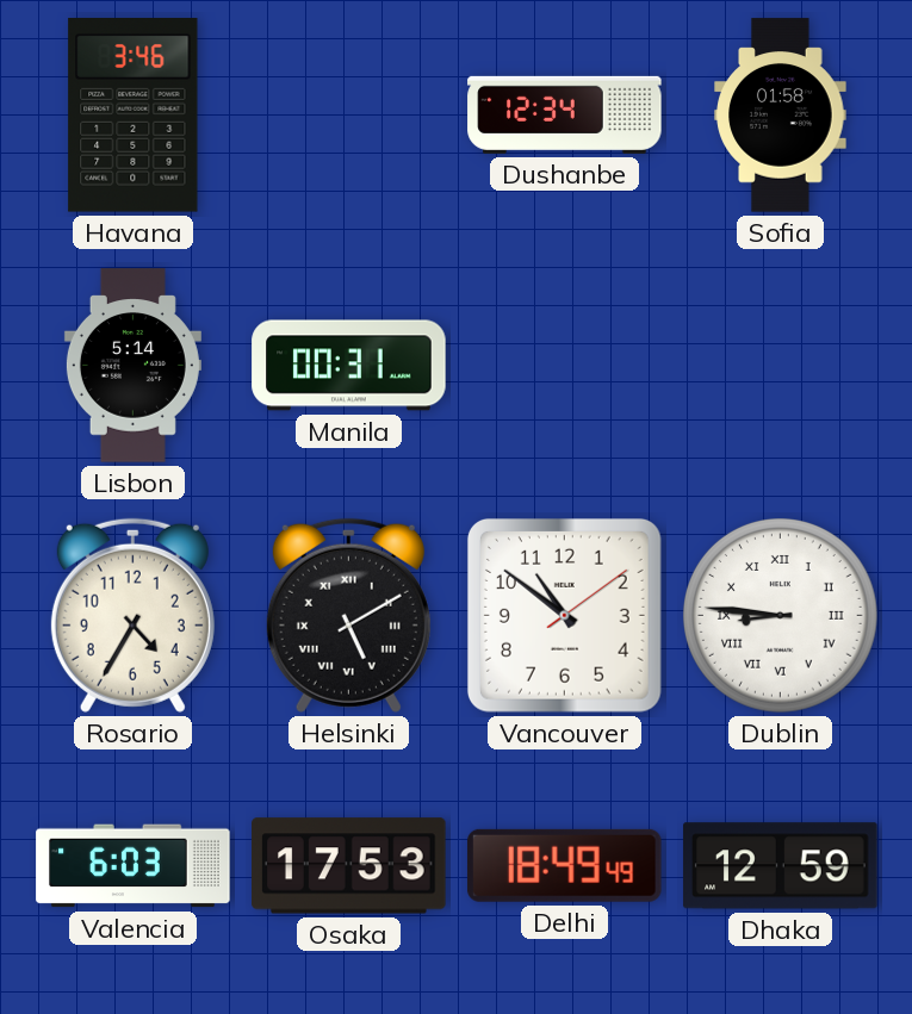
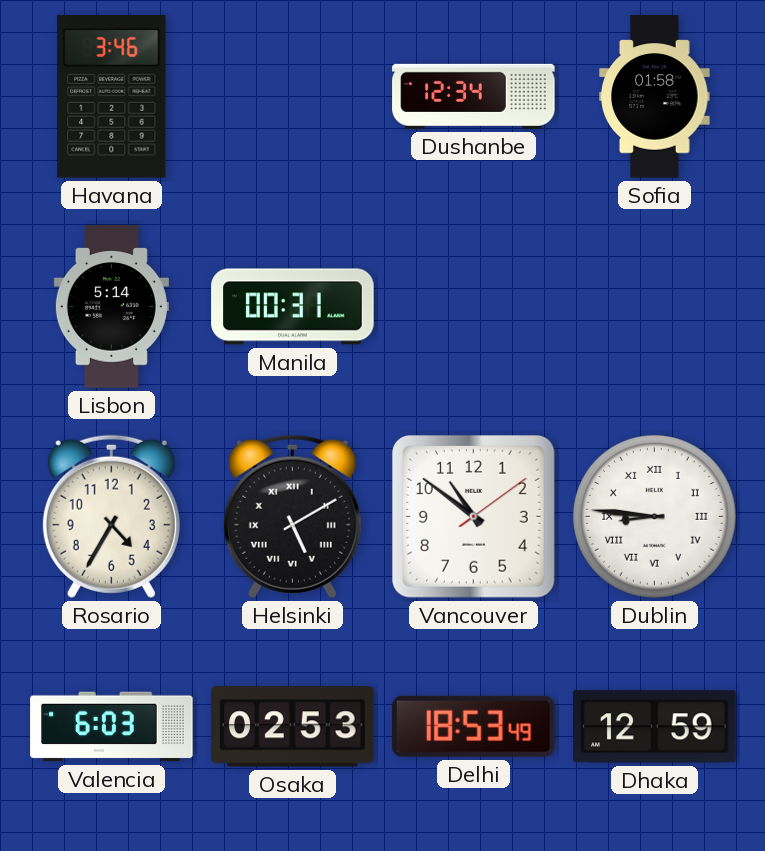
Osaka: 17:53 -> 02:53
Delhi: 18:49 -> 18:53
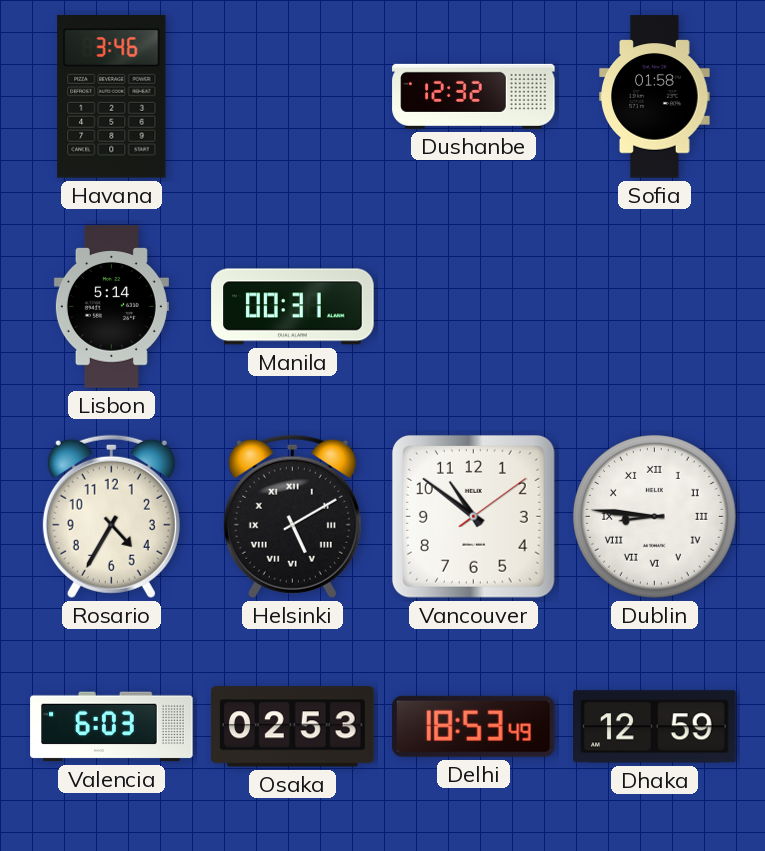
Dushanbe: 12:34 -> 12:32
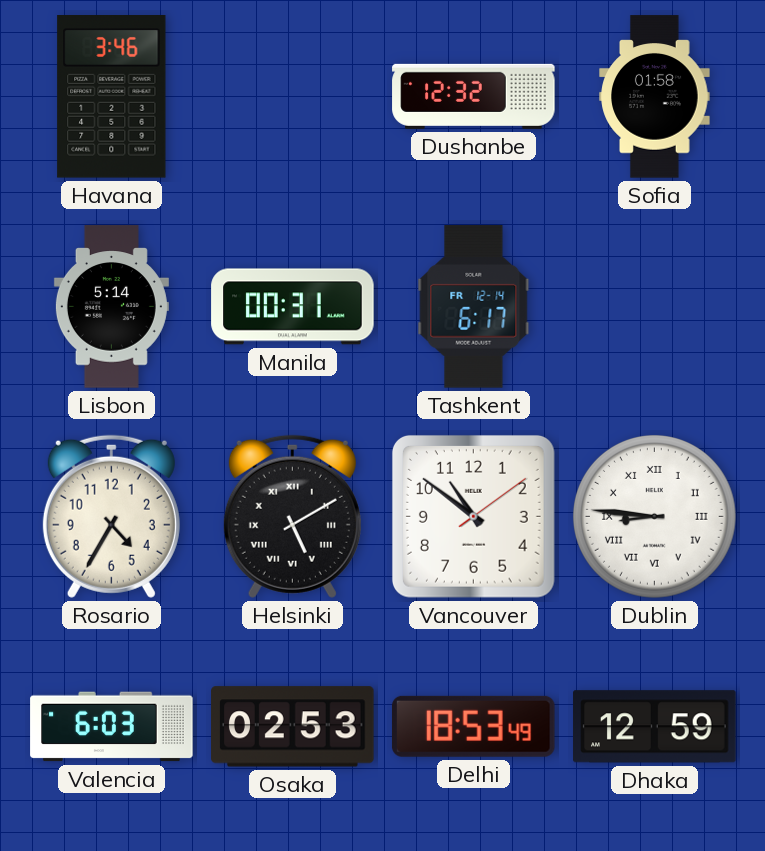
Tashkent: none -> 6:17
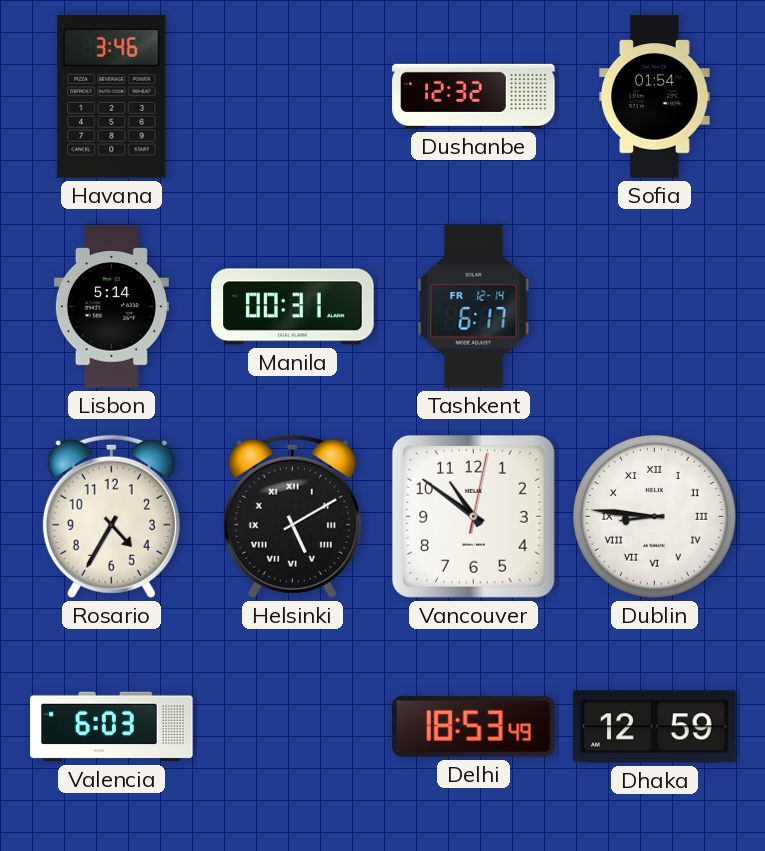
Sofia: 01:58 -> 01:54
Vancouver: 10:51:09 -> 10:51:02
Osaka: 02:53 -> none
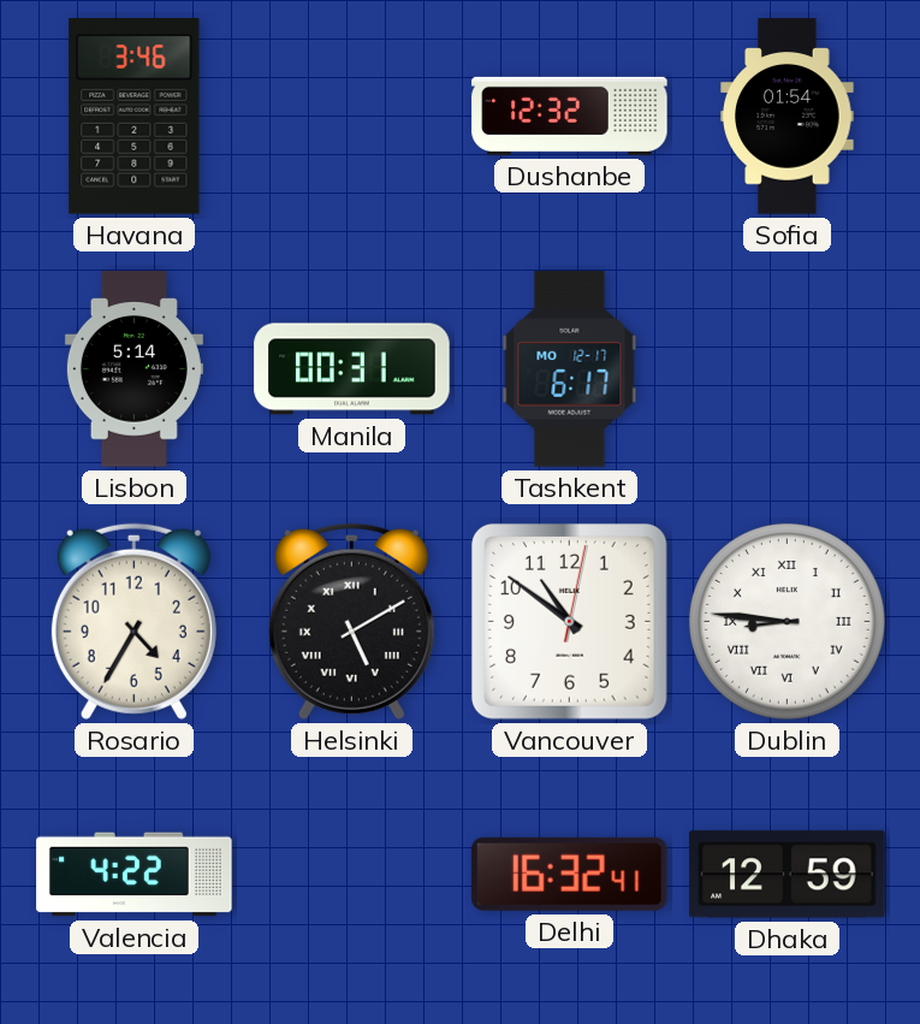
Tashkent date: FR 12-14 -> MO 12-17
Valencia: 6:03 -> 4:22
Delhi: 18:53 -> 16:32
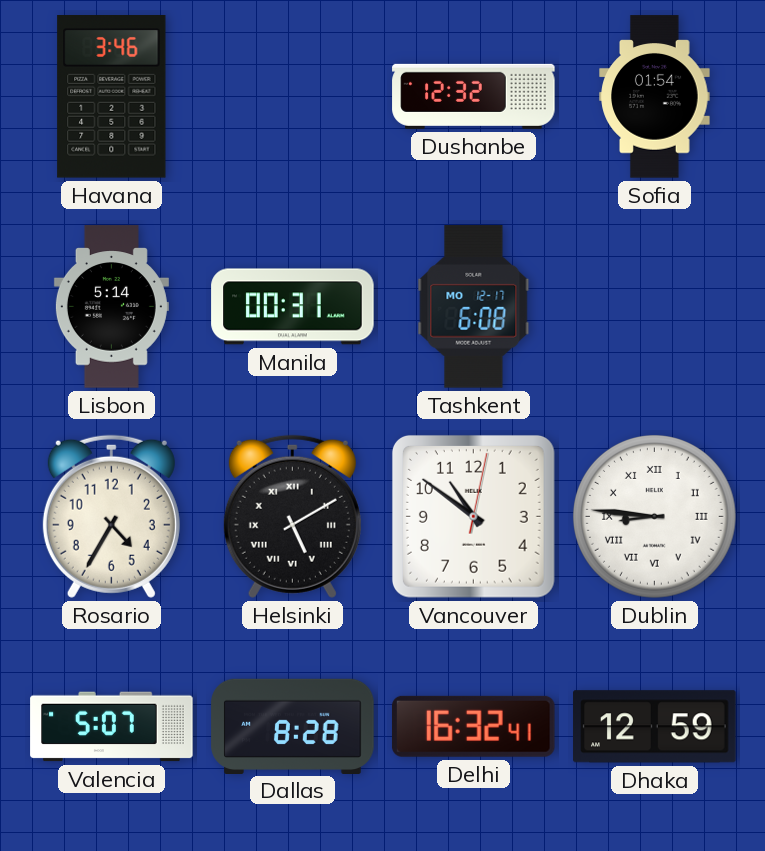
Tashkent: 6:17 -> 6:08
Valencia: 4:22 -> 5:07
Dallas: none -> 8:28
